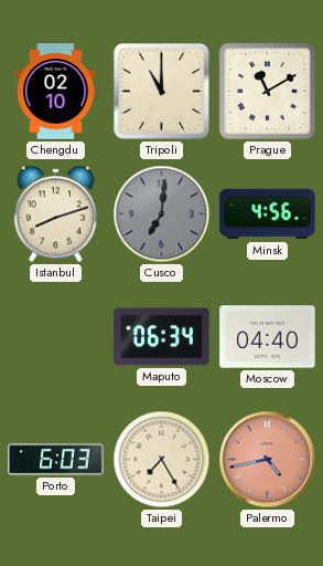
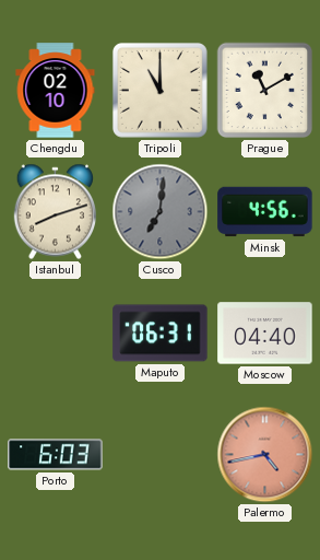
Maputo: 06:34 -> 06:31
Taipei: 7:25 -> none
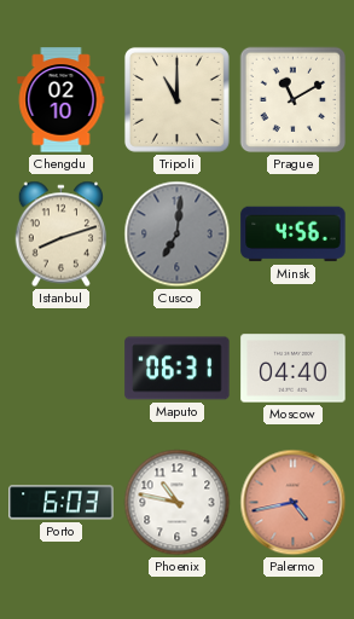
Phoenix: none -> 10:47
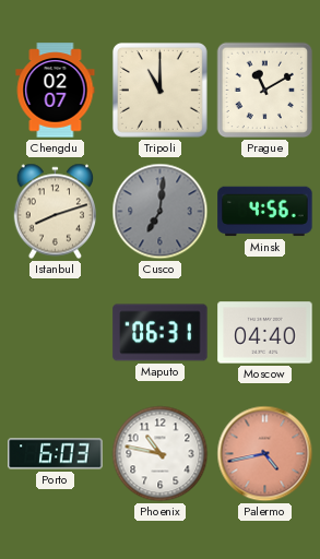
Chengdu: 02:10 -> 02:07
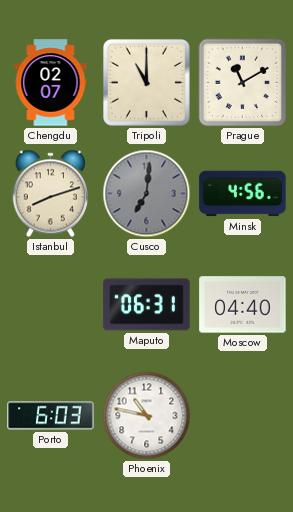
Palermo: 4:43 -> none
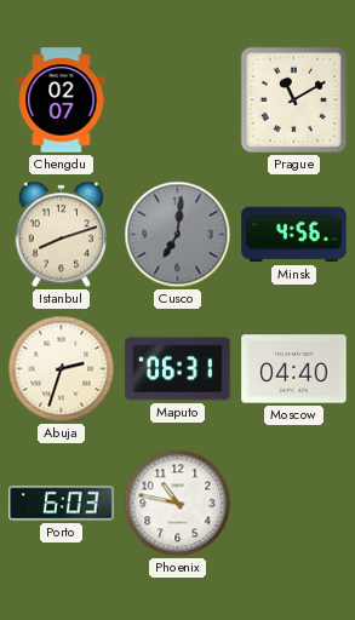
Tripoli: 11:00 -> none
Abuja: none -> 2:33
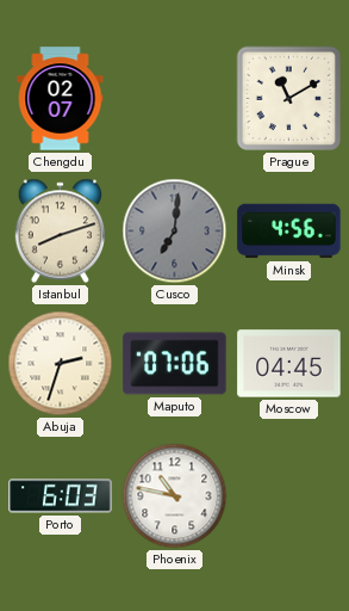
Maputo: 06:31 -> 07:06
Moscow: 04:40 -> 04:45
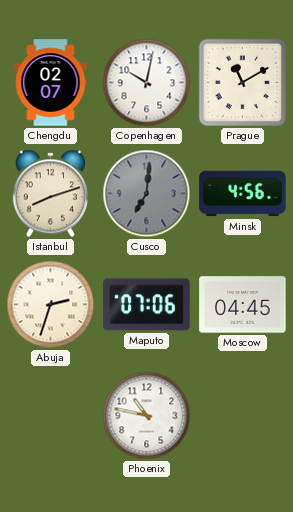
Copenhagen: none -> 10:02
Porto: 6:03 -> none
